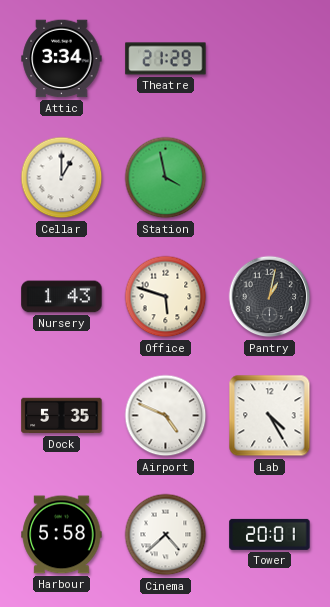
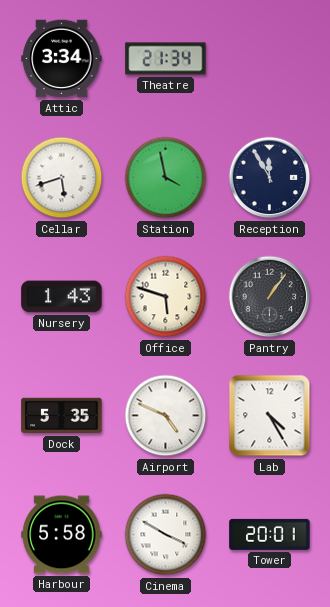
Theatre: 21:29 -> 21:34
Cellar: 1:00 -> 5:42
Reception: none -> 11:55
Pantry: 1:02 -> 1:06
Cinema: 4:38 -> 3:50
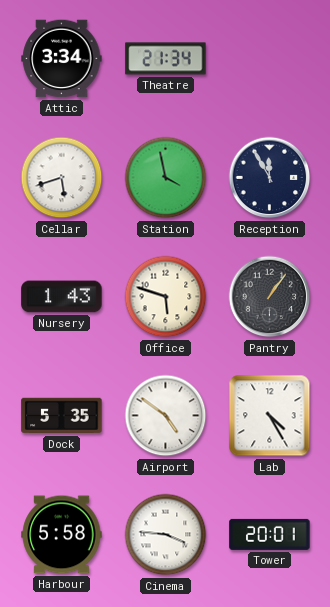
Airport: 4:49 -> 4:51
Cinema: 3:50 -> 3:46
